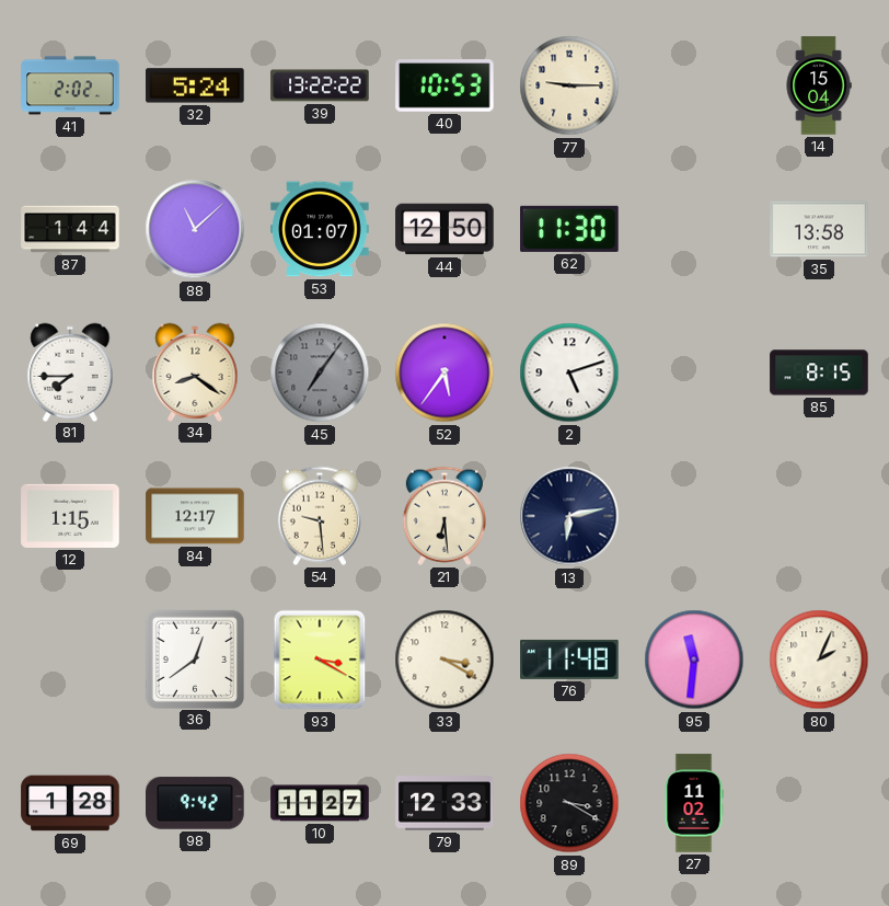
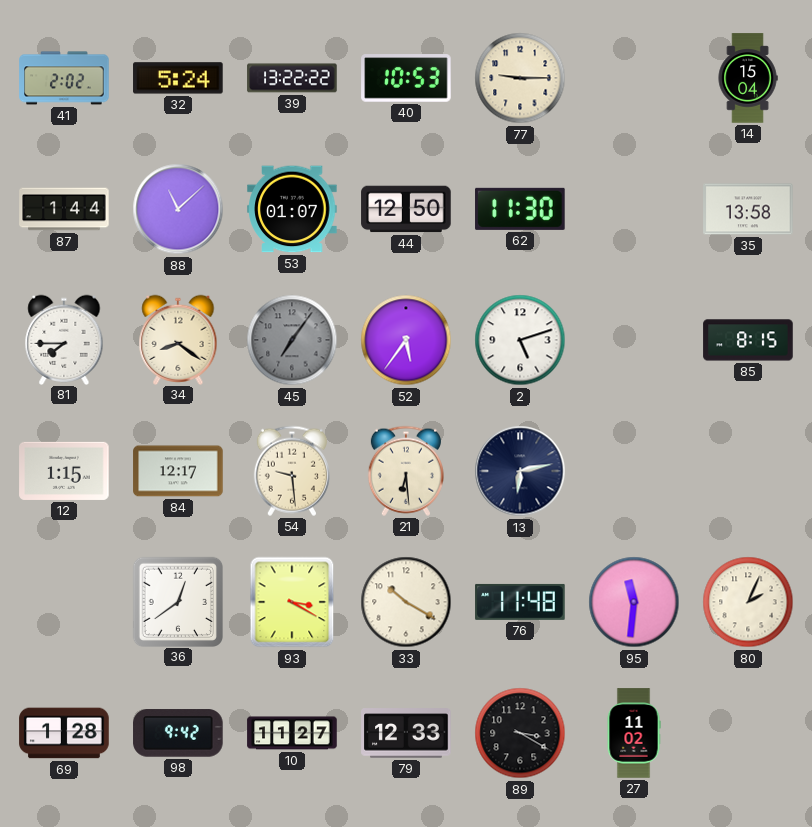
33: 3:20 -> 10:20
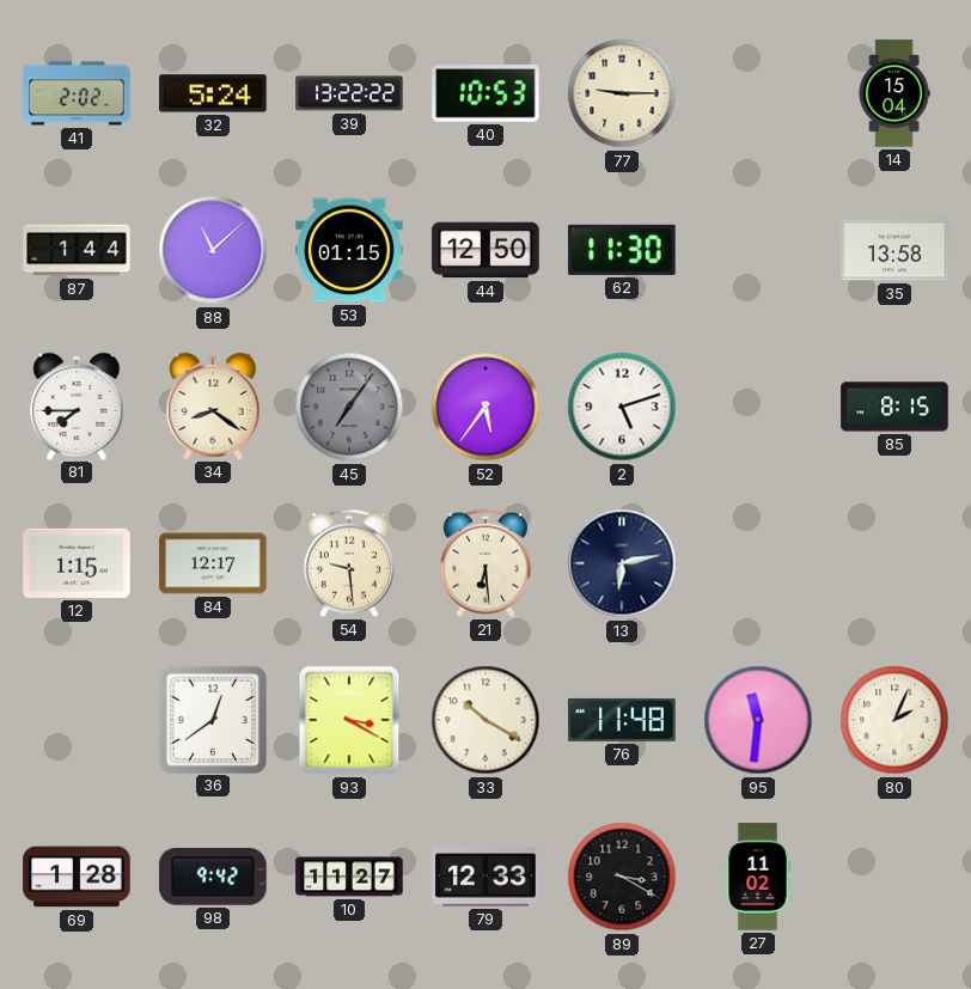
53: 01:07 -> 01:15
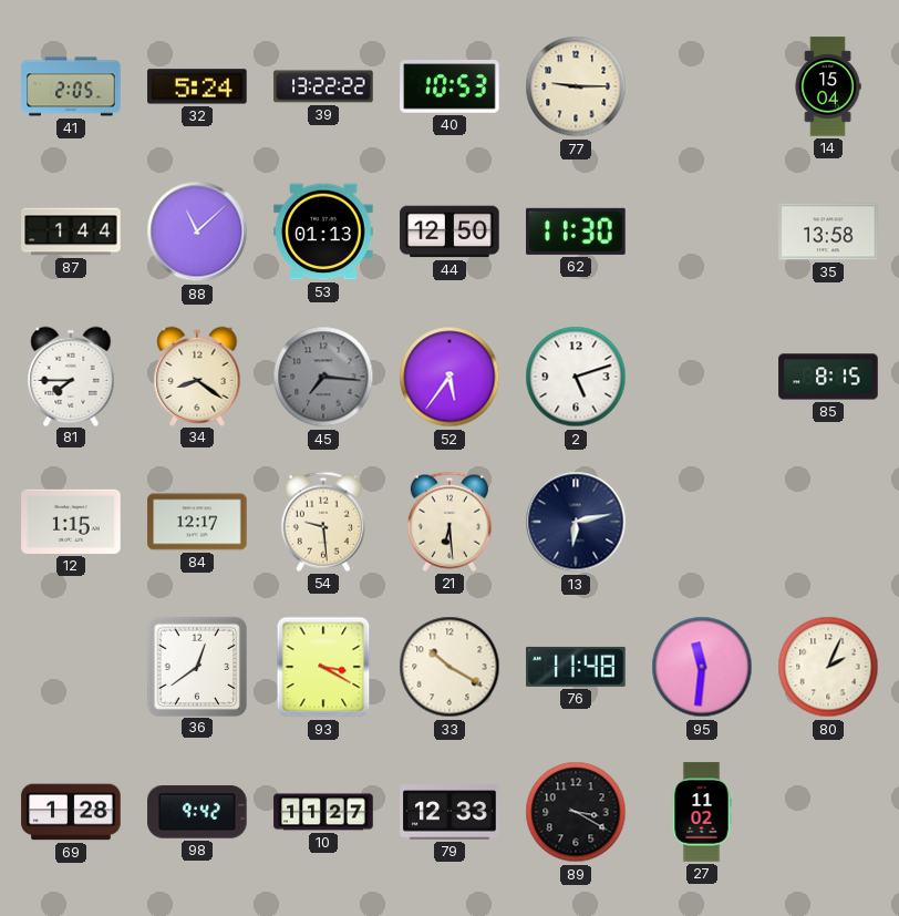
41: 2:02 -> 2:05
53: 01:15 -> 01:13
45: 7:06 -> 7:16
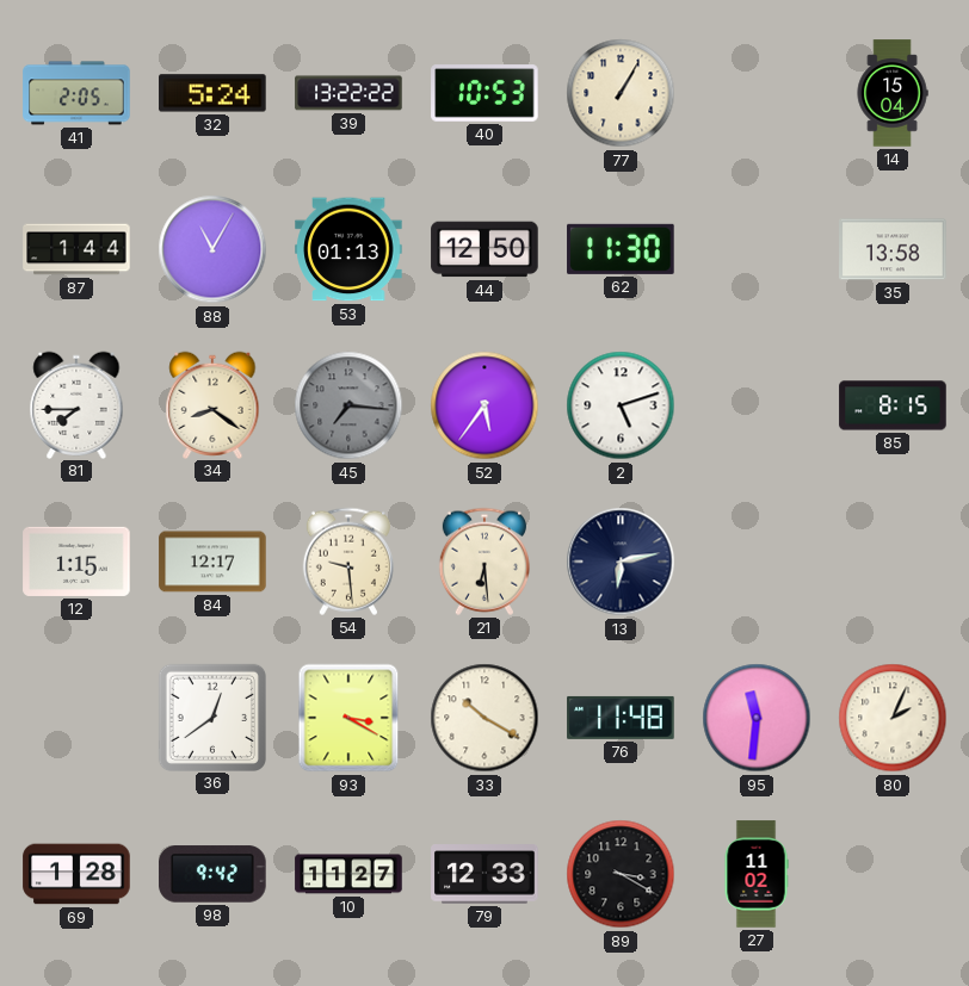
77: 9:15 -> 1:05
88: 11:08 -> 11:05
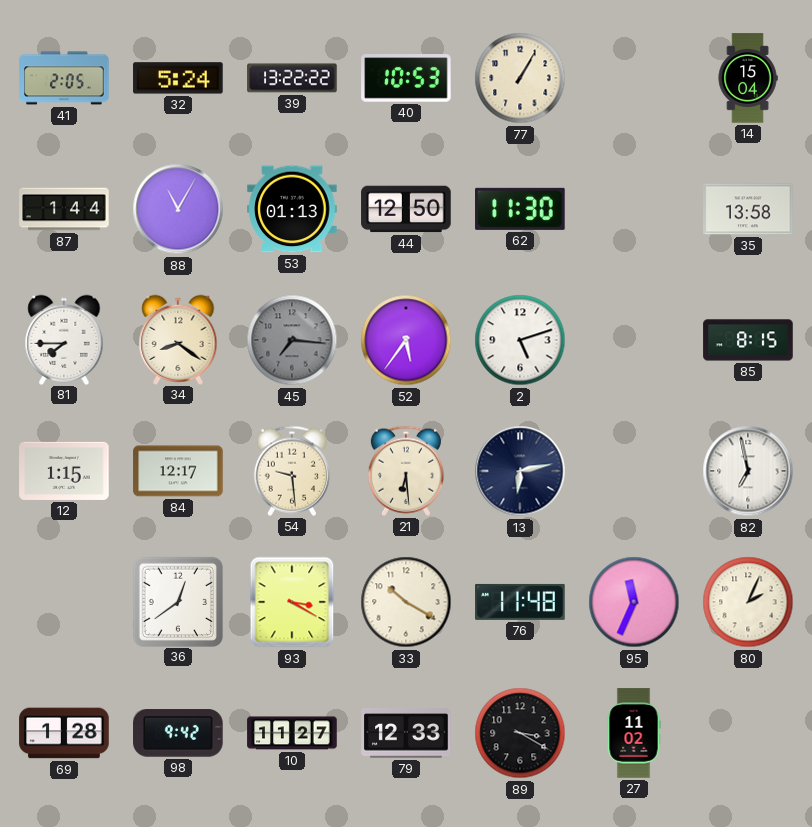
82: none -> 6:58
95: 11:31 -> 11:34
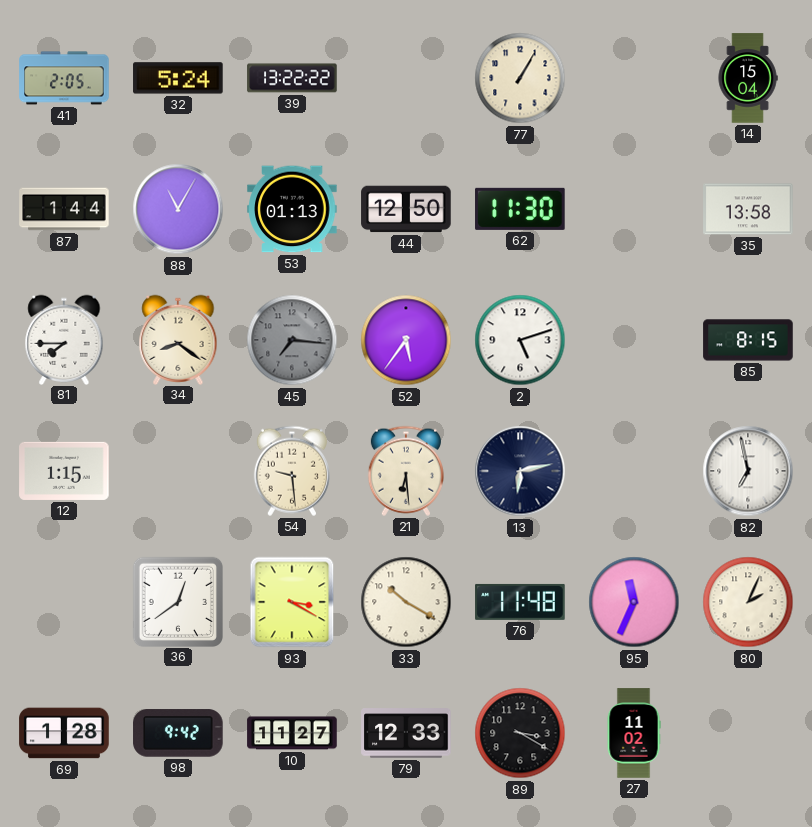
40: 10:53 -> none
84: 12:17 -> none
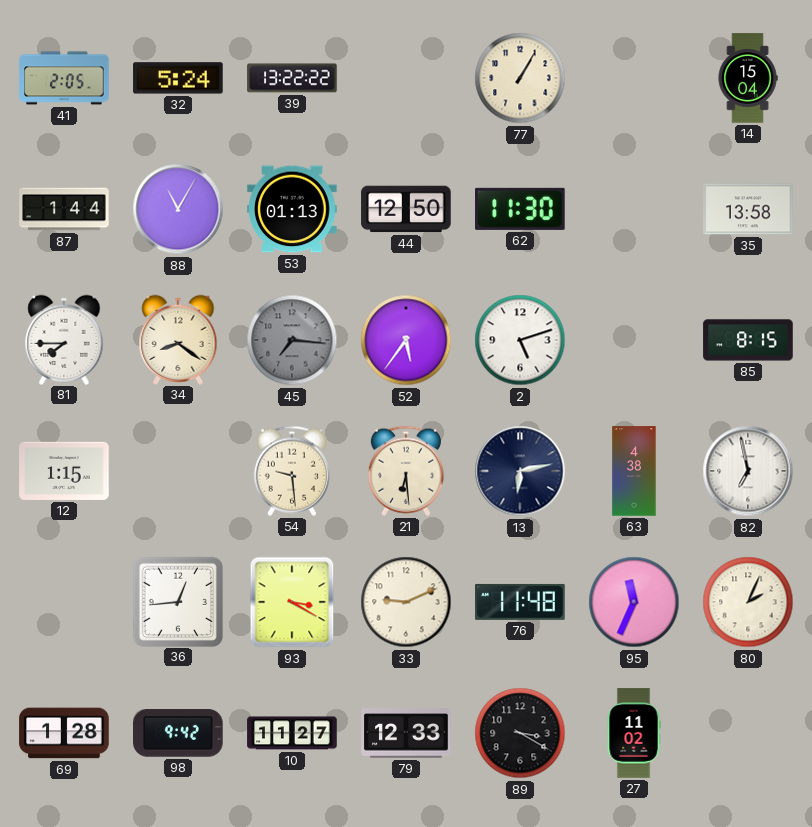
63: none -> 4:38
36: 12:39 -> 12:44
33: 10:20 -> 9:11
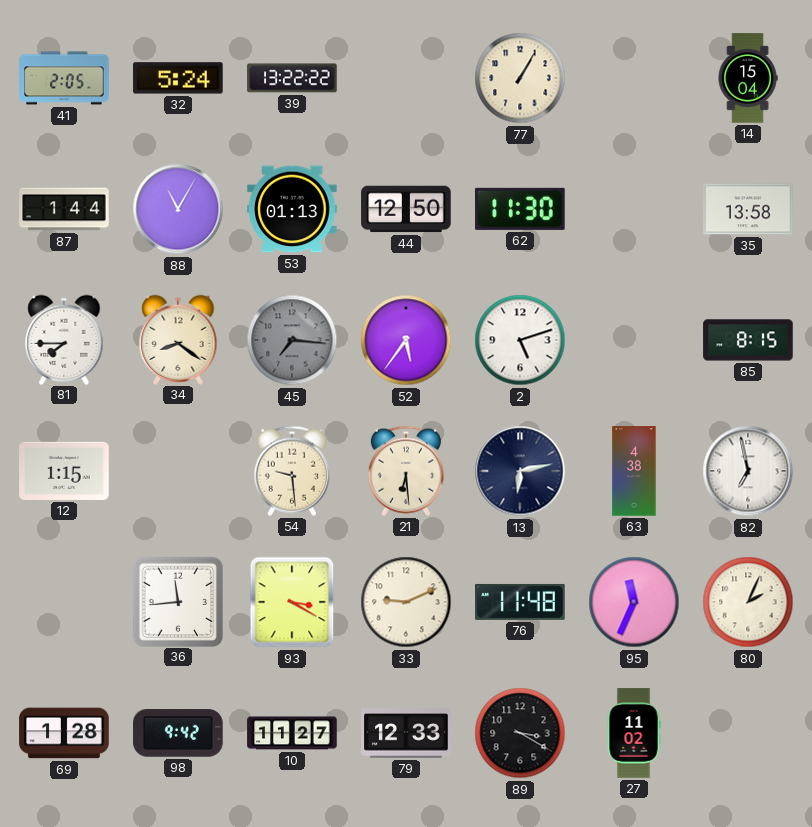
36: 12:44 -> 11:44
